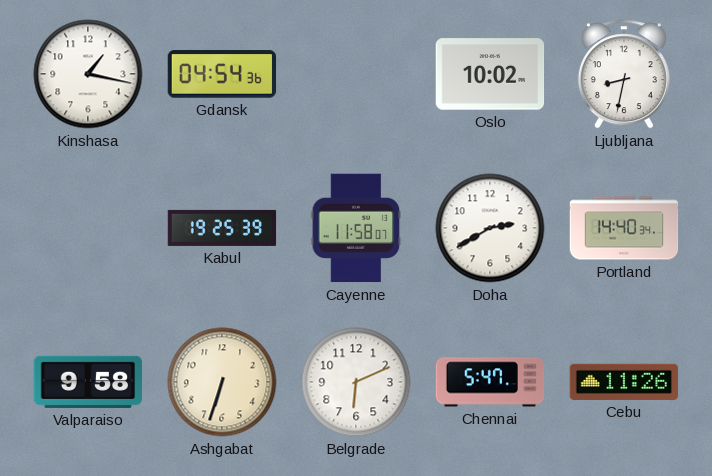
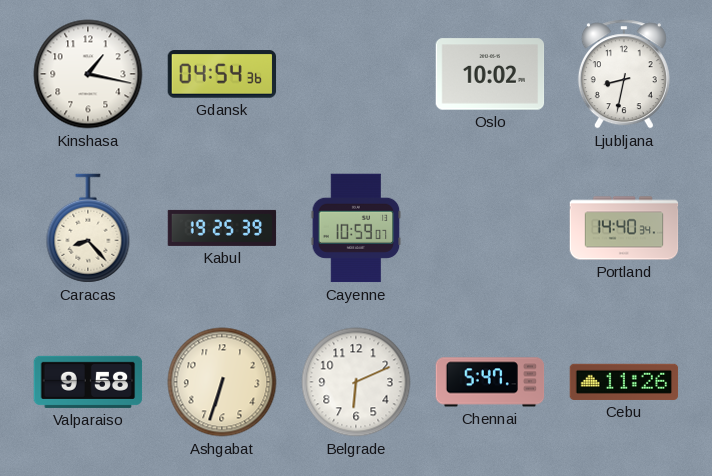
Caracas: none -> 8:23
Cayenne: 11:58 -> 10:59
Doha: 2:40 -> none
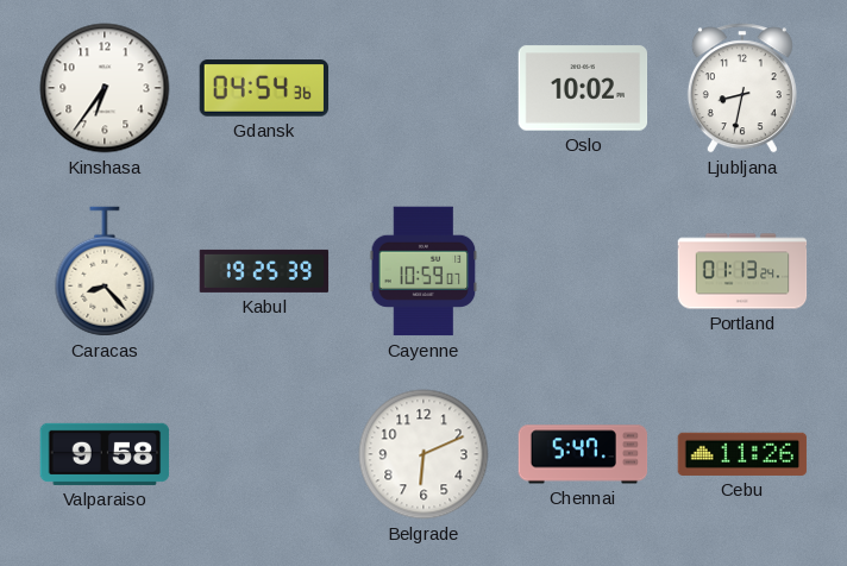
Kinshasa: 1:17 -> 6:36
Portland: 14:40 -> 01:13
Ashgabat: 6:33 -> none
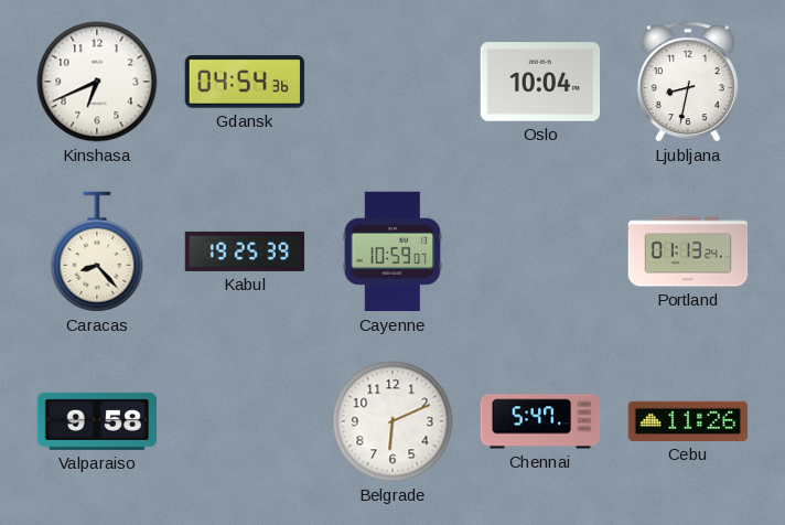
Kinshasa: 6:36 -> 6:41
Oslo: 10:02 -> 10:04
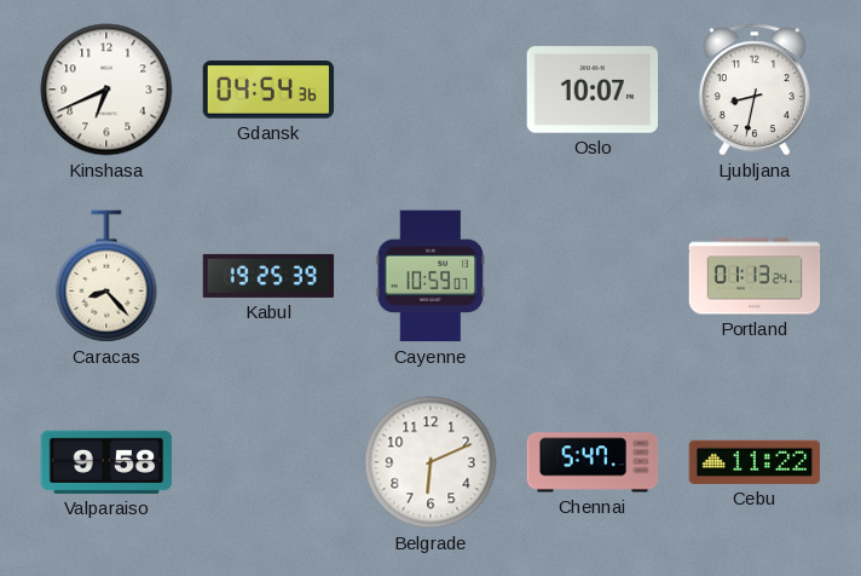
Oslo: 10:04 -> 10:07
Cebu: 11:26 -> 11:22
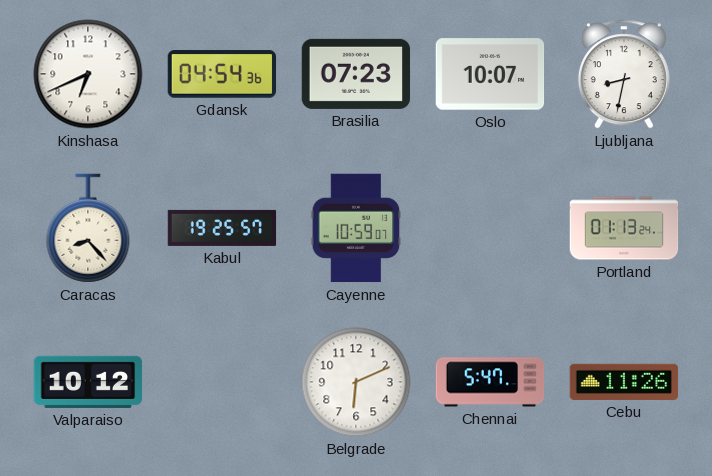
Brasilia: none -> 07:23
Kabul: 19:25:39 -> 19:25:57
Valparaiso: 9:58 -> 10:12
Cebu: 11:22 -> 11:26
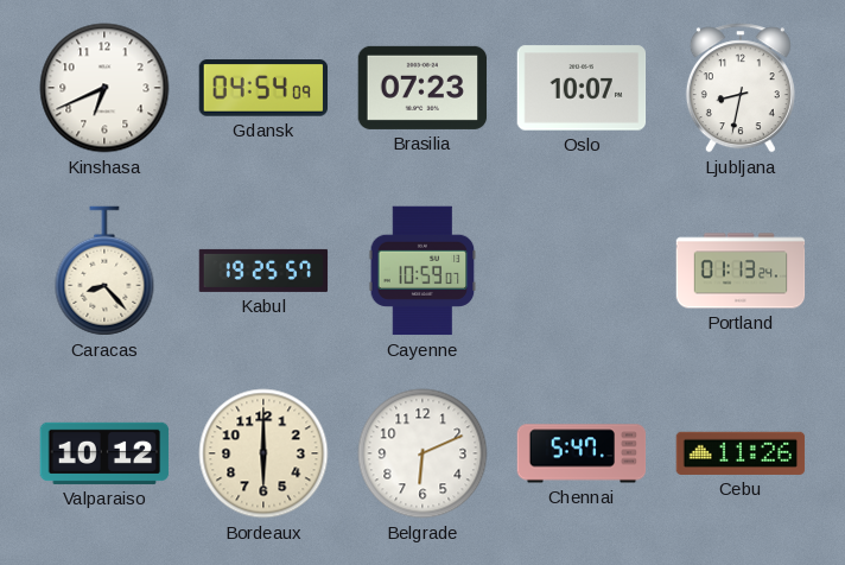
Gdansk: 04:54:36 -> 04:54:09
Bordeaux: none -> 6:00
